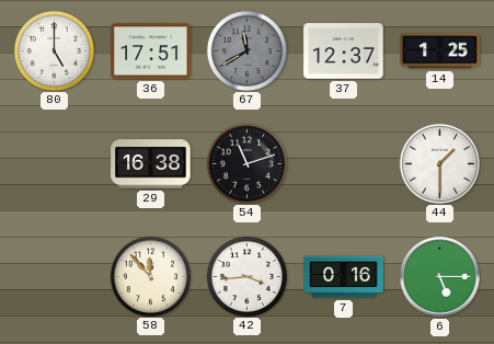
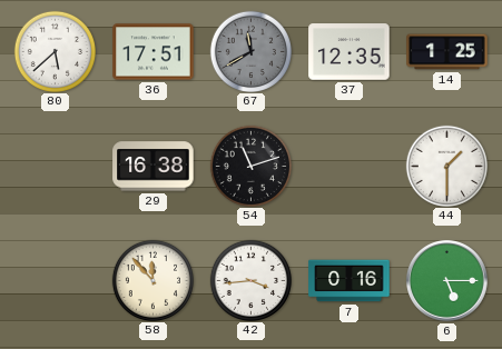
80: 5:00 -> 5:38
37: 12:37 -> 12:35
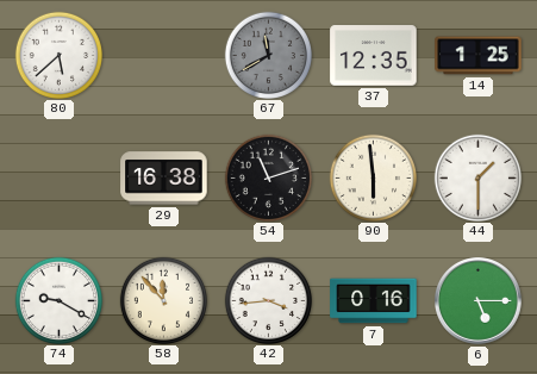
36: 17:51 -> none
90: none -> 5:59
74: none -> 9:20
